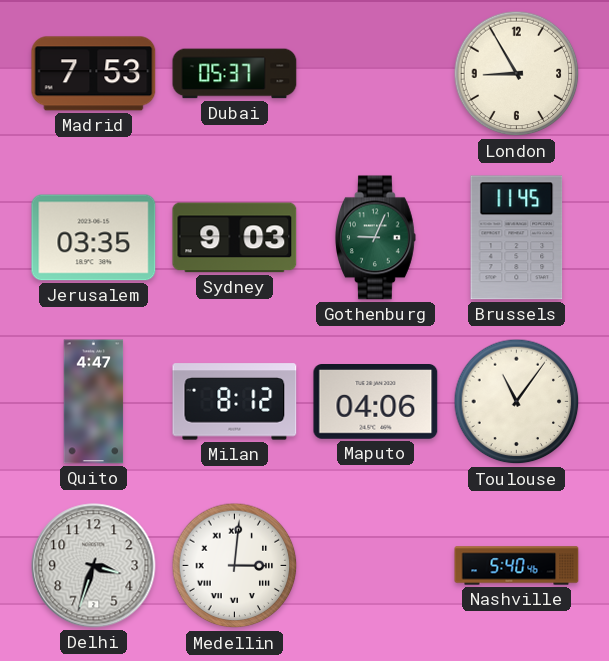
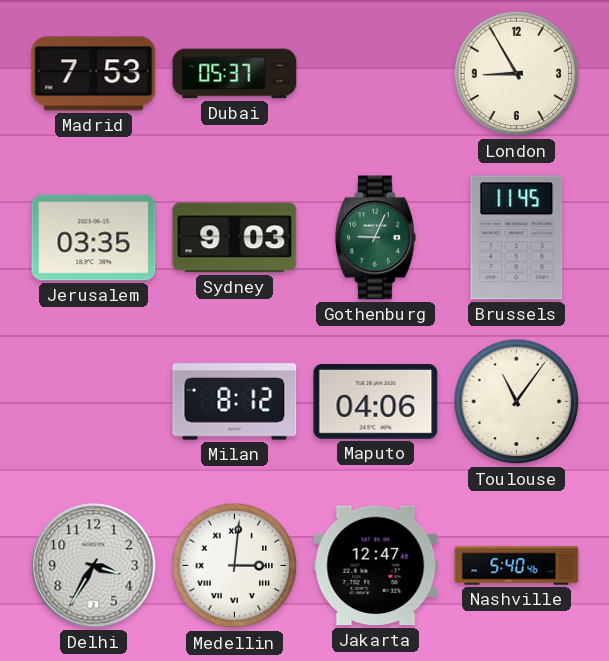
Quito: 4:47 -> none
Delhi: 3:33 -> 3:35
Jakarta: none -> 12:47
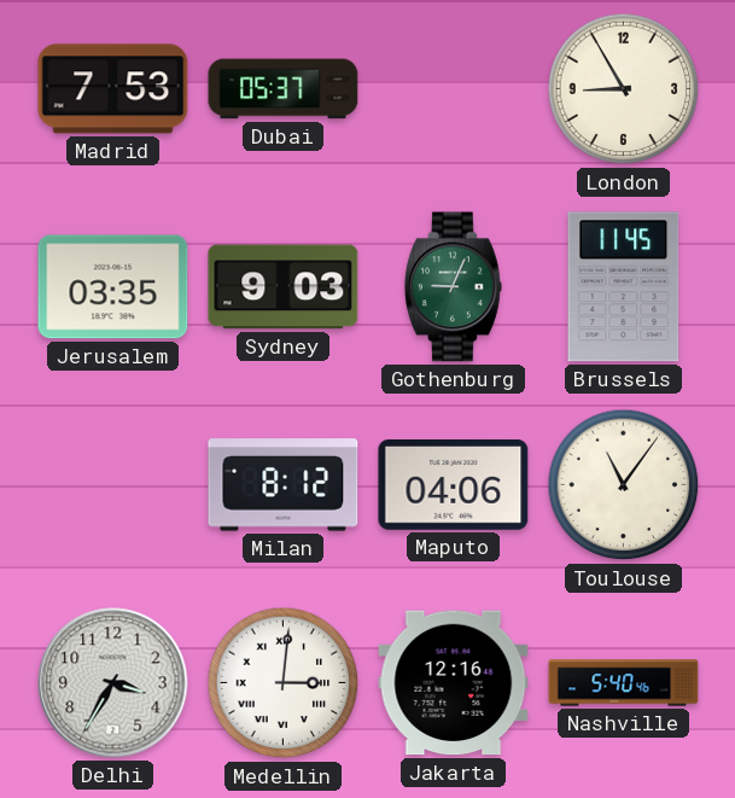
Jakarta: 12:47 -> 12:16
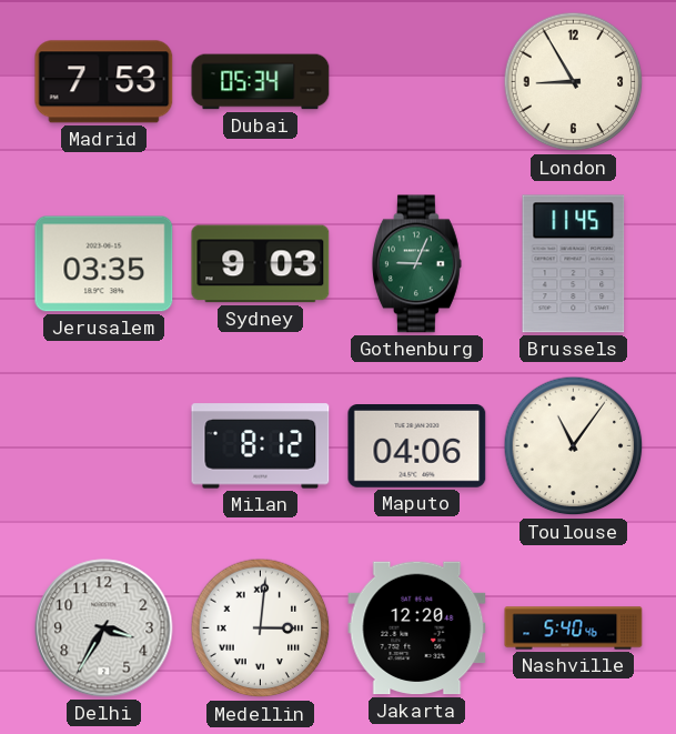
Dubai: 05:37 -> 05:34
Jakarta: 12:16 -> 12:20
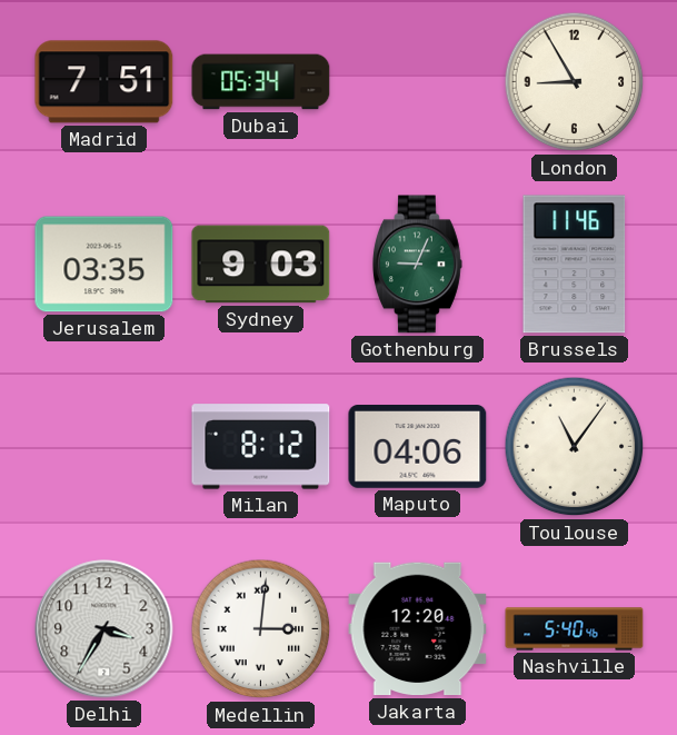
Madrid: 7:53 -> 7:51
Brussels: 11:45 -> 11:46
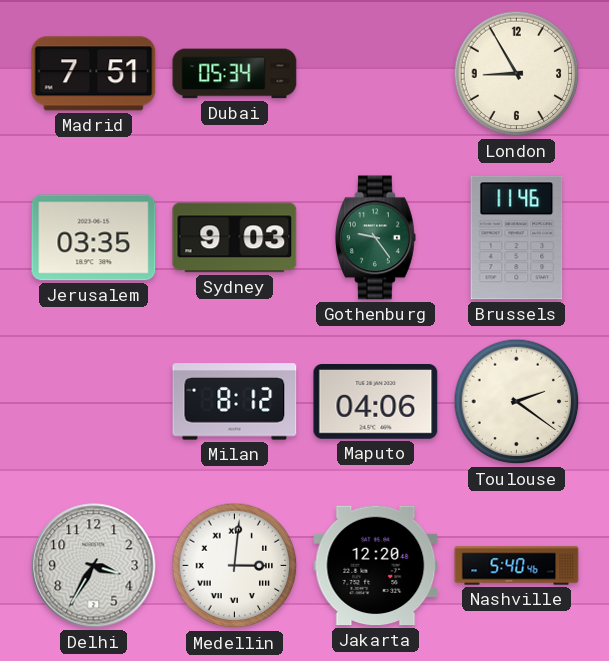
Gothenburg: 9:04 -> 9:24
Toulouse: 11:06 -> 2:21
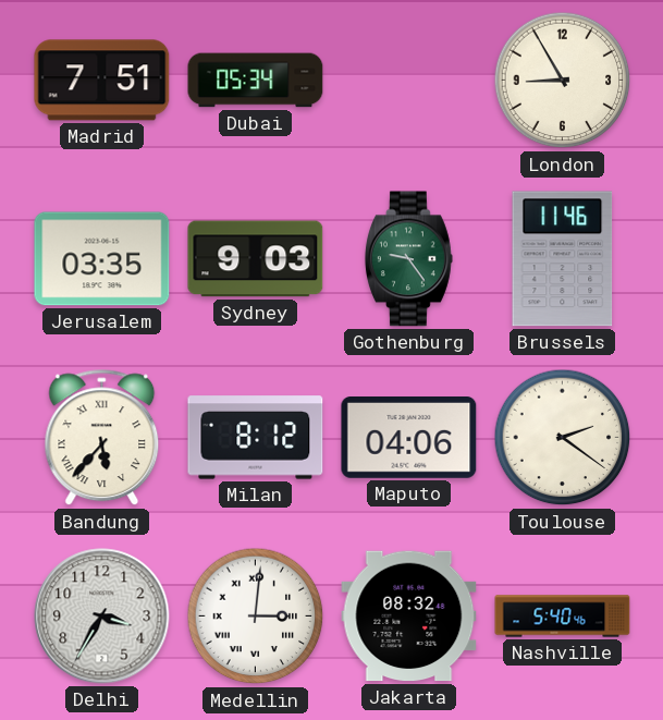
Bandung: none -> 5:37
Jakarta: 12:20 -> 08:32
